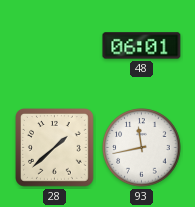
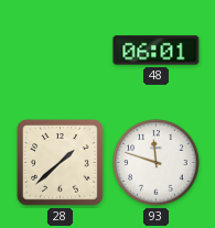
93: 11:43 -> 11:48
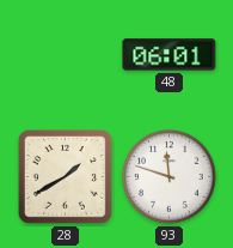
28: 1:38 -> 1:40
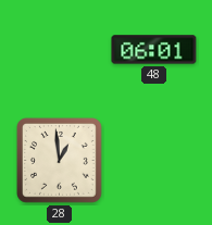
28: 1:40 -> 12:59
93: 11:48 -> none
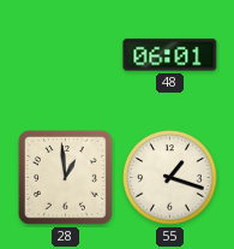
55: none -> 1:18
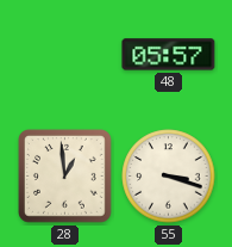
48: 06:01 -> 05:57
55: 1:18 -> 3:18
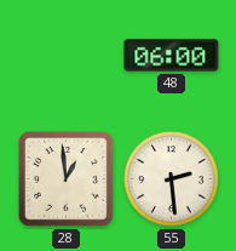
48: 05:57 -> 06:00
55: 3:18 -> 2:29
